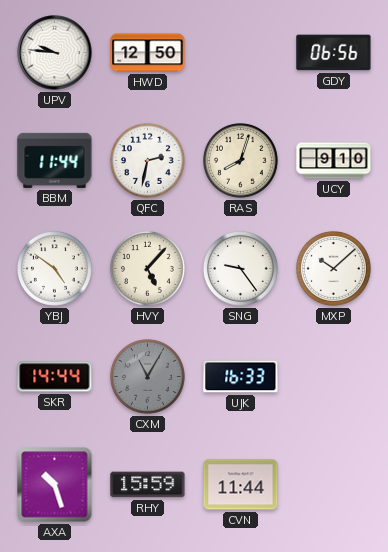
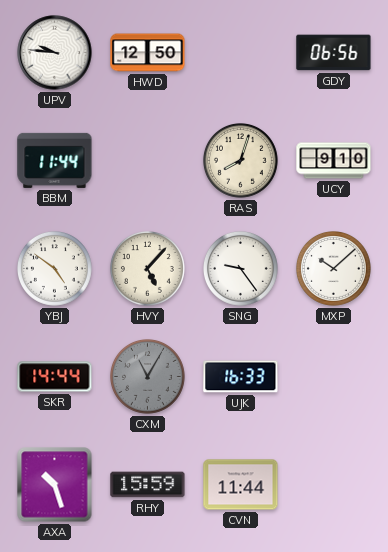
QFC: 2:32 -> none
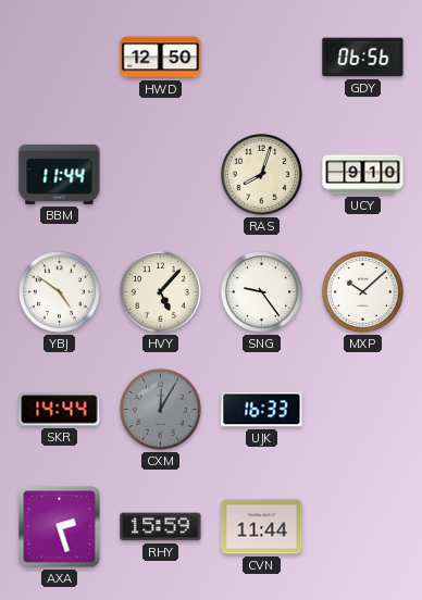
UPV: 9:46 -> none
CXM: 11:05 -> 12:05
AXA: 10:27 -> 2:27
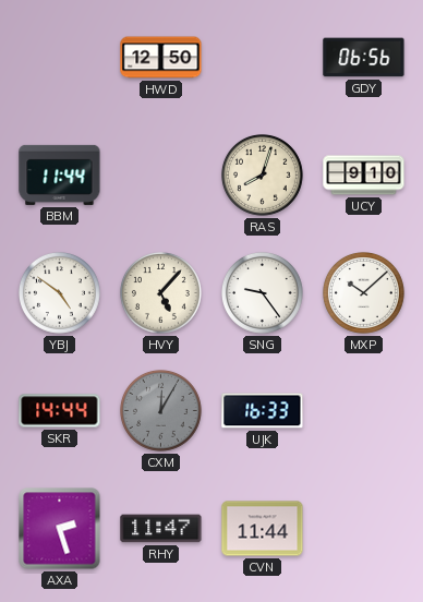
RHY: 15:59 -> 11:47
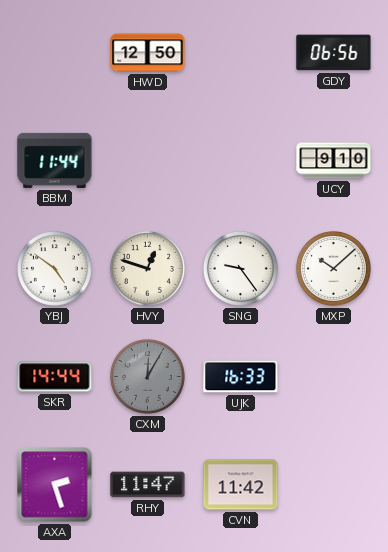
RAS: 8:03 -> none
HVY: 5:07 -> 12:48
CVN: 11:44 -> 11:42
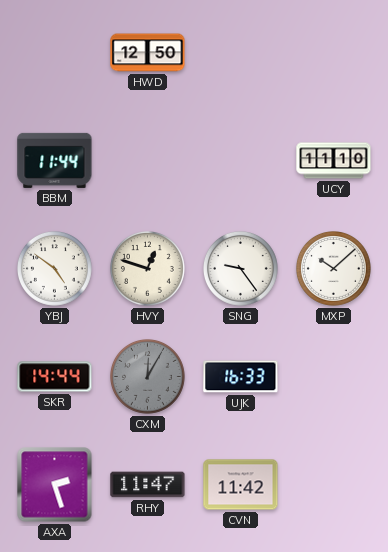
GDY: 06:56 -> none
UCY: 9:10 -> 11:10
